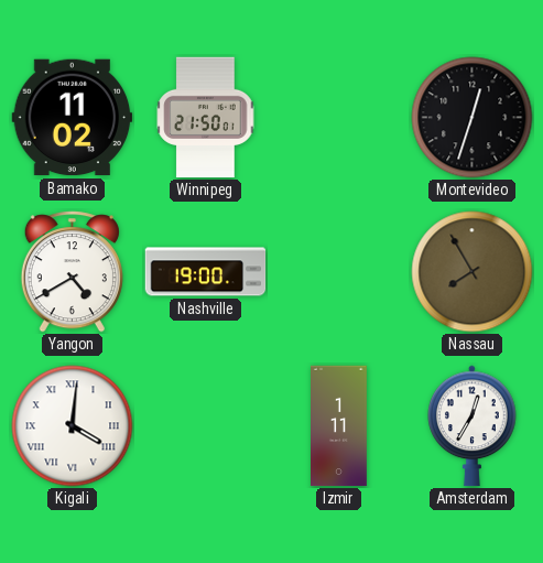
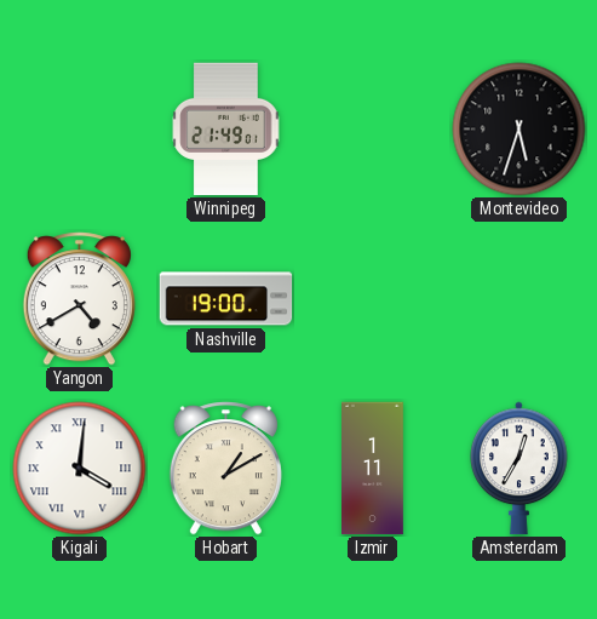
Bamako: 11:02 -> none
Winnipeg: 21:50 -> 21:49
Montevideo: 12:33 -> 5:33
Nassau: 7:55 -> none
Hobart: none -> 1:10
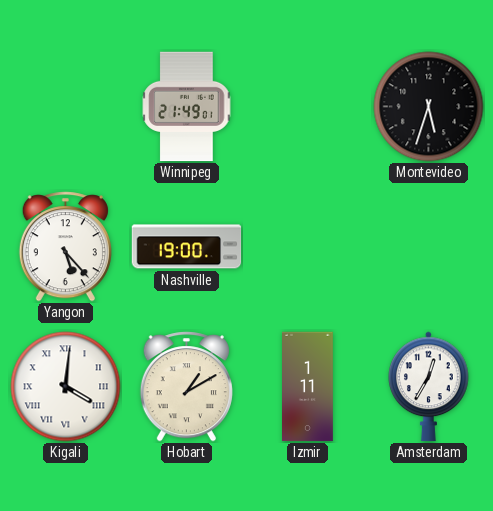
Yangon: 4:40 -> 5:23
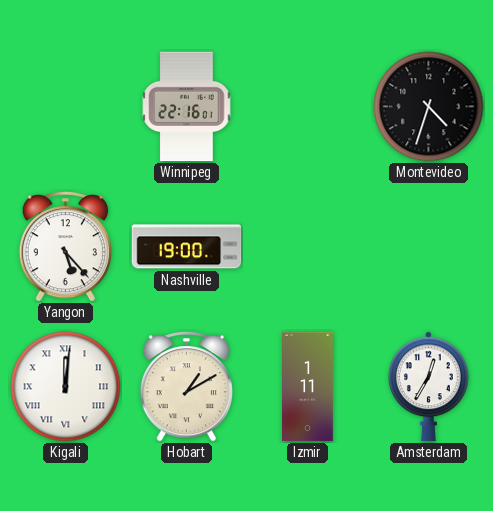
Winnipeg: 21:49 -> 22:16
Montevideo: 5:33 -> 4:33
Kigali: 4:01 -> 12:01
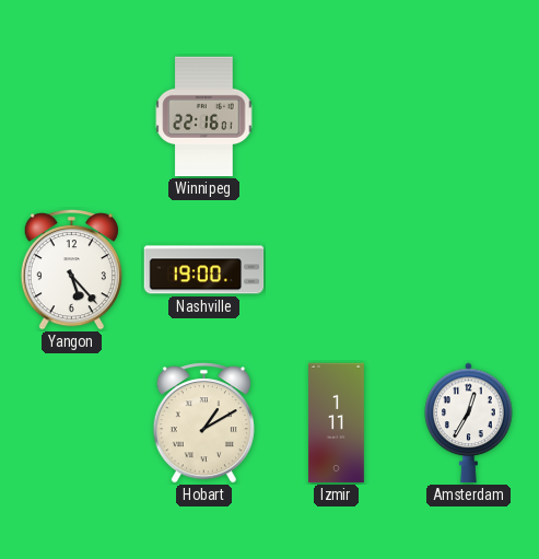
Montevideo: 4:33 -> none
Kigali: 12:01 -> none
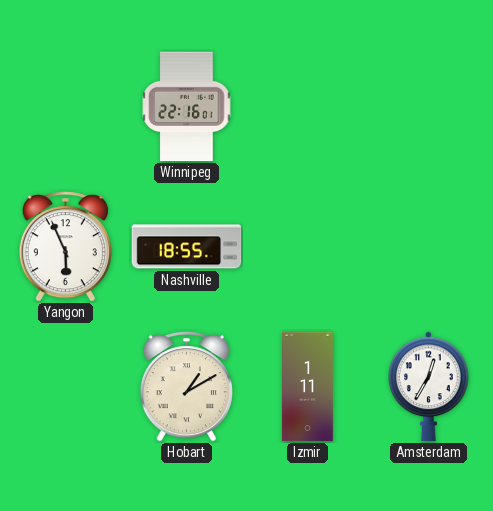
Yangon: 5:23 -> 5:56
Nashville: 19:00 -> 18:55
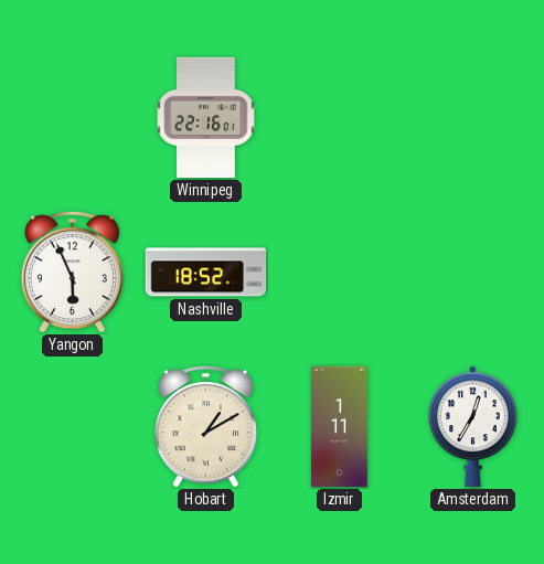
Nashville: 18:55 -> 18:52
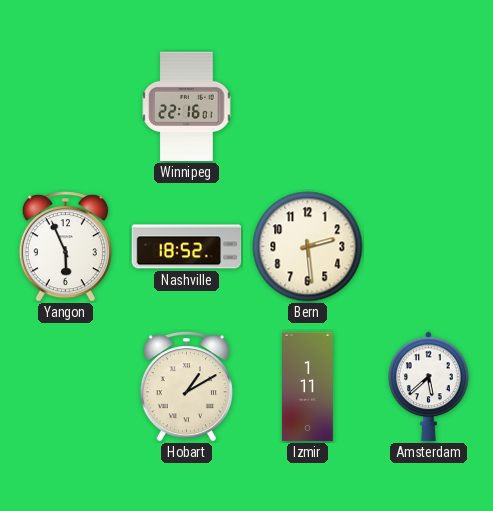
Bern: none -> 2:29
Amsterdam: 12:35 -> 5:38
